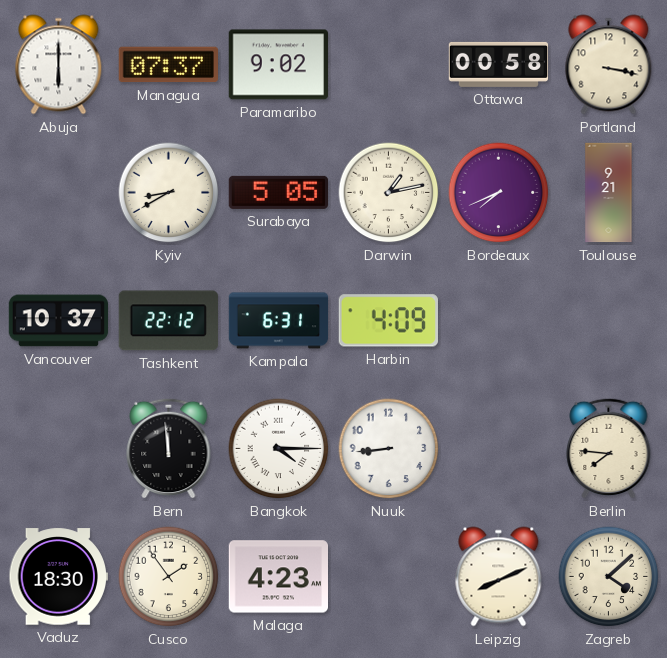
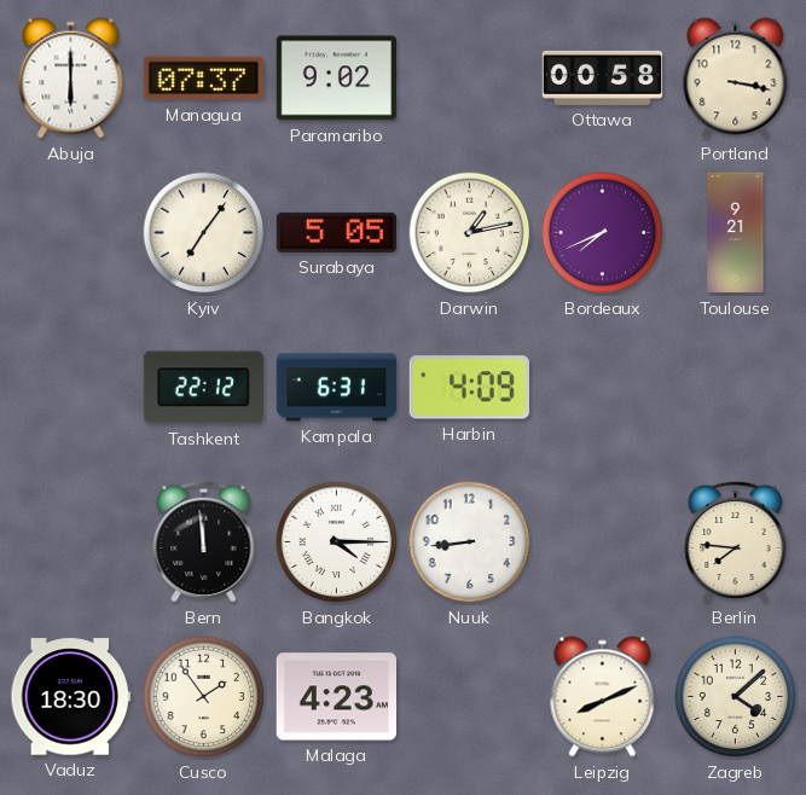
Kyiv: 8:40 -> 7:06
Vancouver: 10:37 -> none
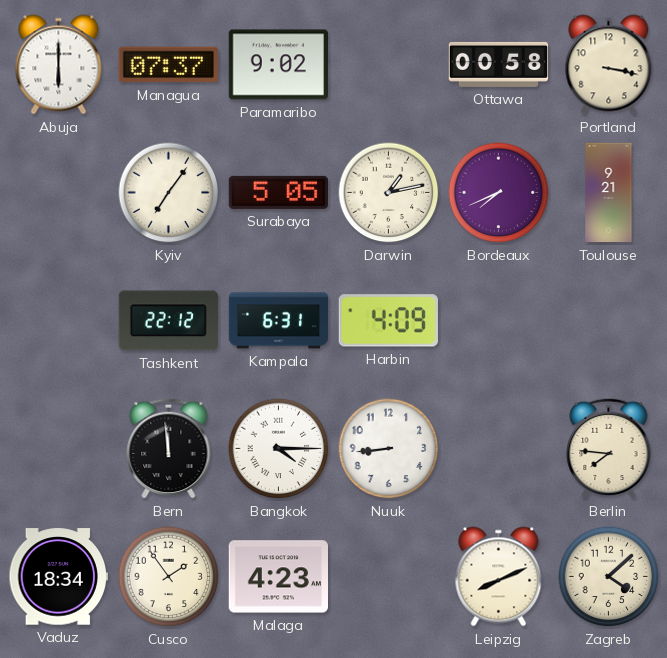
Vaduz: 18:30 -> 18:34
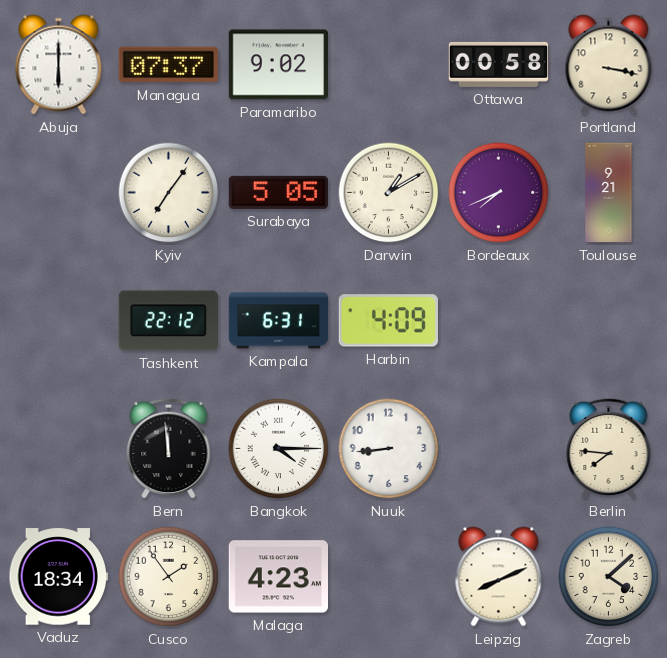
Darwin: 1:13 -> 1:10
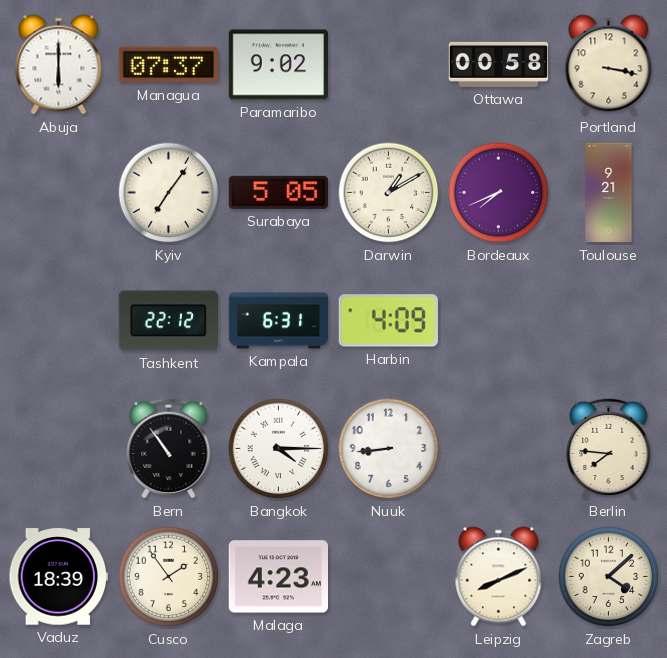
Bern: 11:59 -> 10:54
Vaduz: 18:34 -> 18:39
